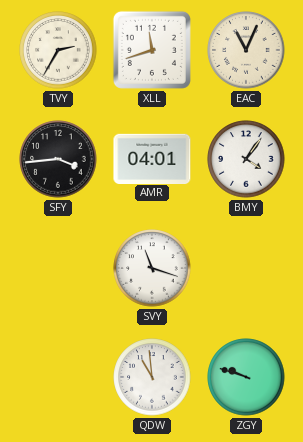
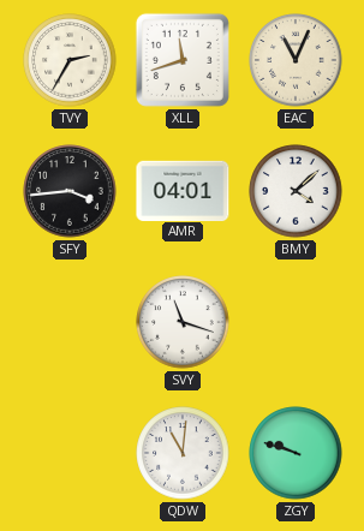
BMY: 4:06 -> 4:08
QDW: 10:59 -> 11:01
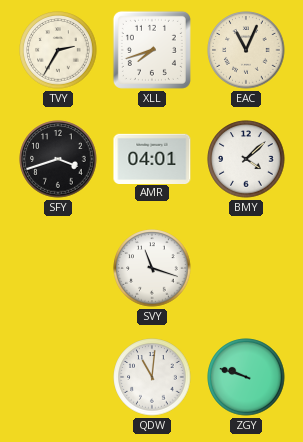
XLL: 11:42 -> 7:42
SFY: 3:44 -> 3:42
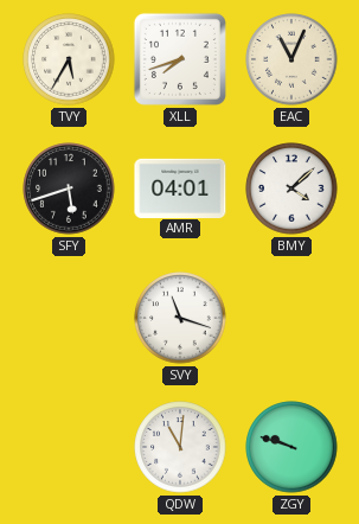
TVY: 2:35 -> 5:35
SFY: 3:42 -> 5:42
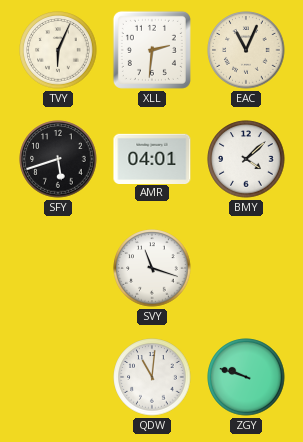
TVY: 5:35 -> 6:04
XLL: 7:42 -> 2:31
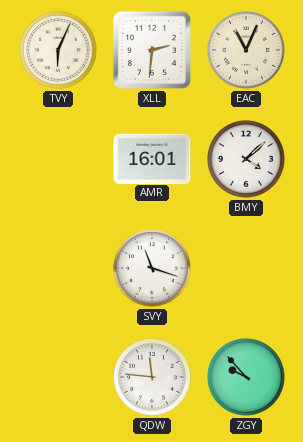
SFY: 5:42 -> none
AMR: 04:01 -> 16:01
QDW: 11:01 -> 11:46
ZGY: 9:48 -> 9:53
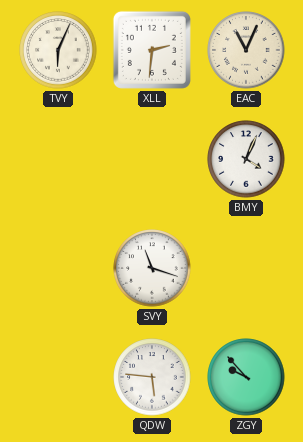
AMR: 16:01 -> none
BMY: 4:08 -> 4:04
QDW: 11:46 -> 5:46
